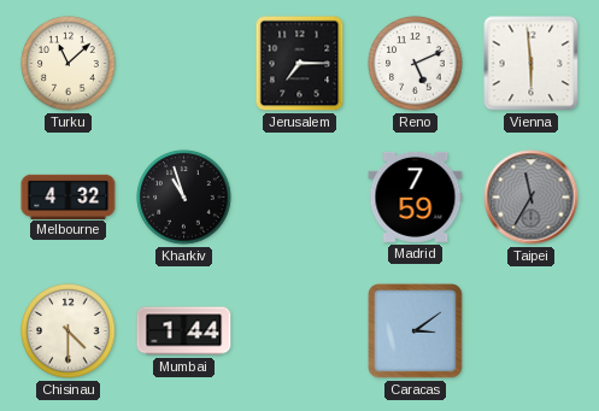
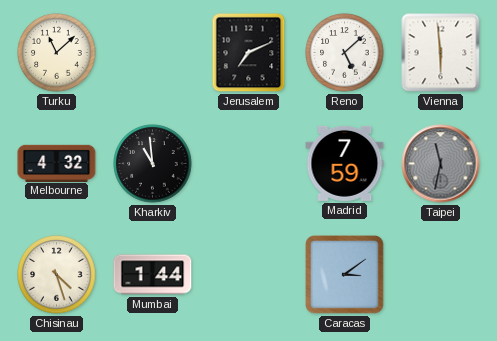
Jerusalem: 7:15 -> 7:11
Reno: 5:11 -> 5:08
Kharkiv: 10:57 -> 10:59
Taipei: 11:35 -> 11:32
Chisinau: 4:30 -> 4:27
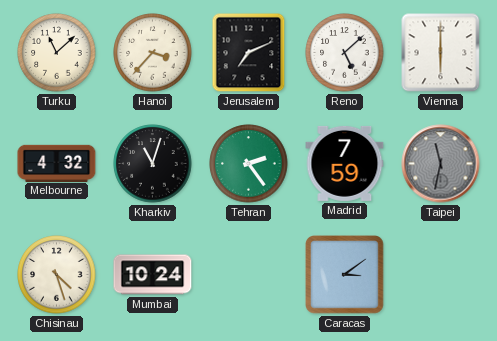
Hanoi: none -> 3:37
Vienna: 5:59 -> 6:00
Kharkiv: 10:59 -> 11:03
Tehran: none -> 2:24
Mumbai: 1:44 -> 10:24
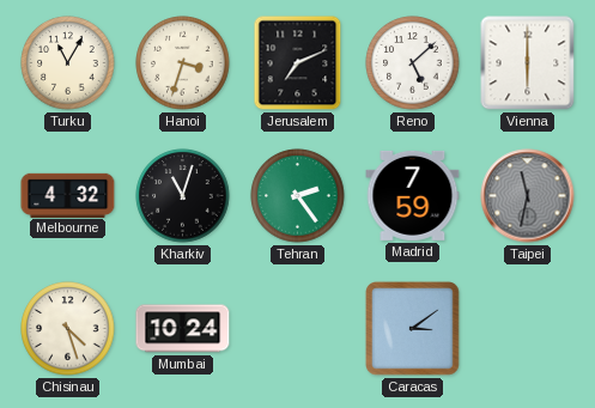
Turku: 11:08 -> 11:05
Hanoi: 3:37 -> 3:33
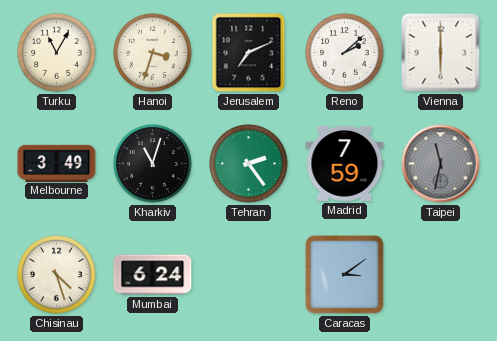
Reno: 5:08 -> 2:08
Melbourne: 4:32 -> 3:49
Mumbai: 10:24 -> 6:24
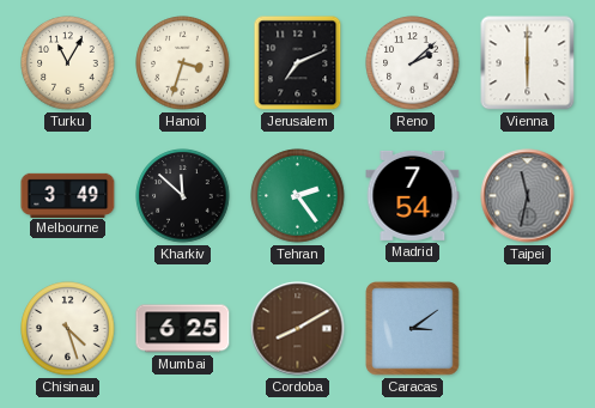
Kharkiv: 11:03 -> 11:52
Madrid: 7:59 -> 7:54
Mumbai: 6:24 -> 6:25
Cordoba: none -> 8:10
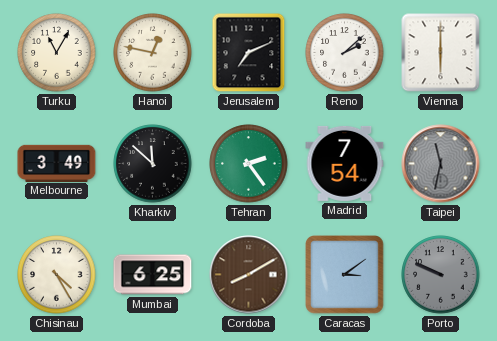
Hanoi: 3:33 -> 12:47
Chisinau: 4:27 -> 4:25
Porto: none -> 9:49
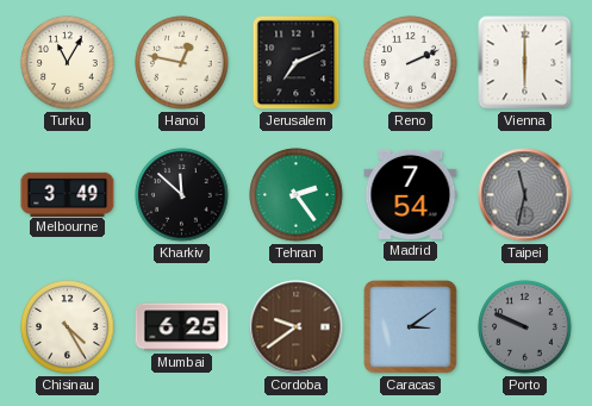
Reno: 2:08 -> 2:11
Cordoba: 8:10 -> 9:39
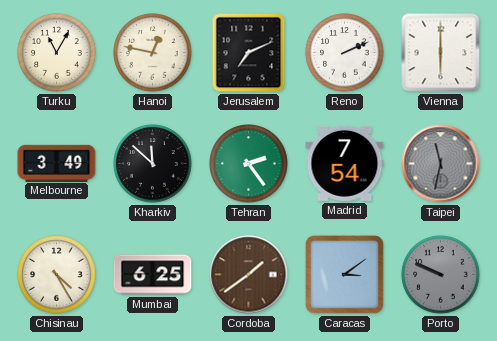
Cordoba: 9:39 -> 1:39
